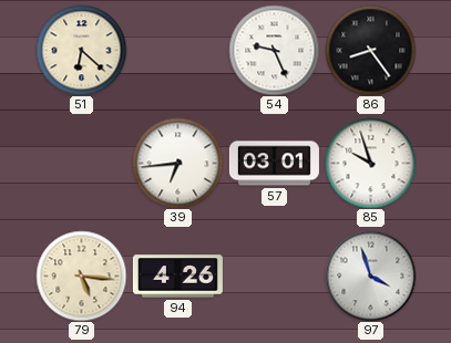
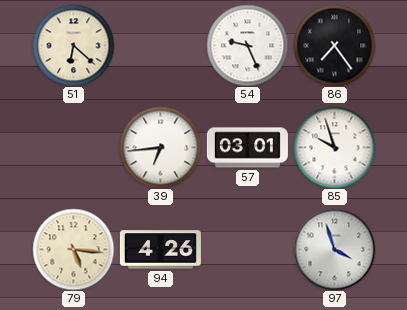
86: 8:24 -> 7:24
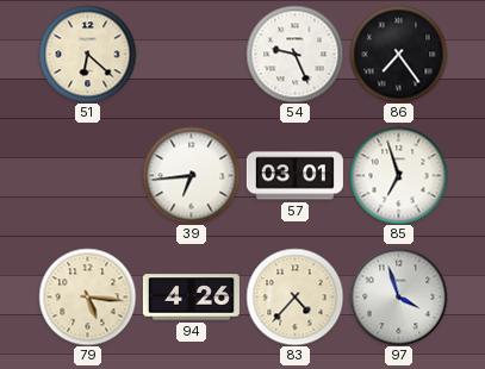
85: 9:57 -> 6:57
83: none -> 4:37
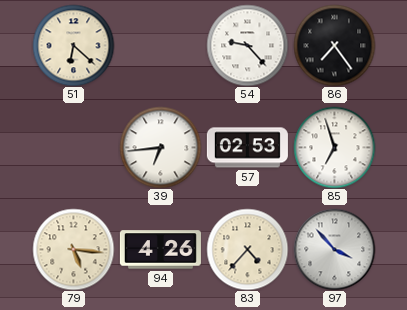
54: 9:26 -> 9:23
57: 03:01 -> 02:53
97: 3:57 -> 3:53
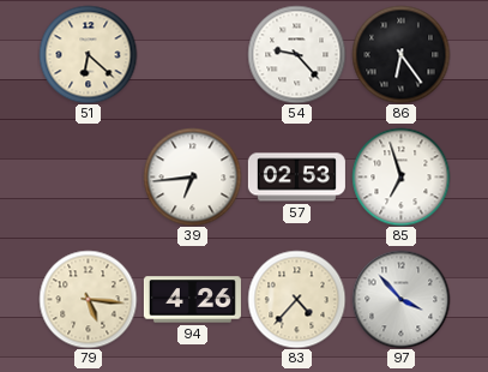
86: 7:24 -> 6:24
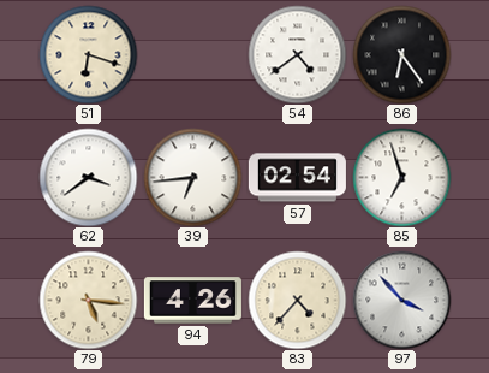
51: 6:22 -> 6:18
54: 9:23 -> 4:39
62: none -> 3:39
57: 02:53 -> 02:54
